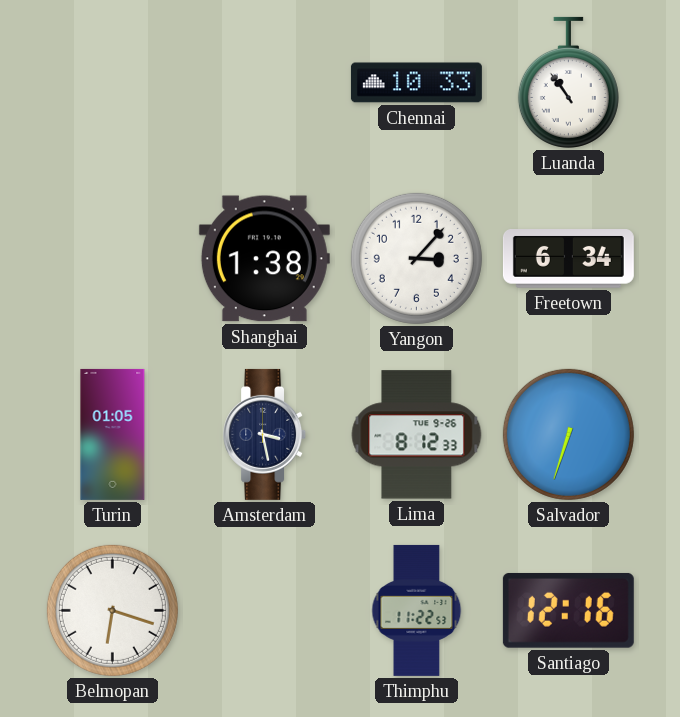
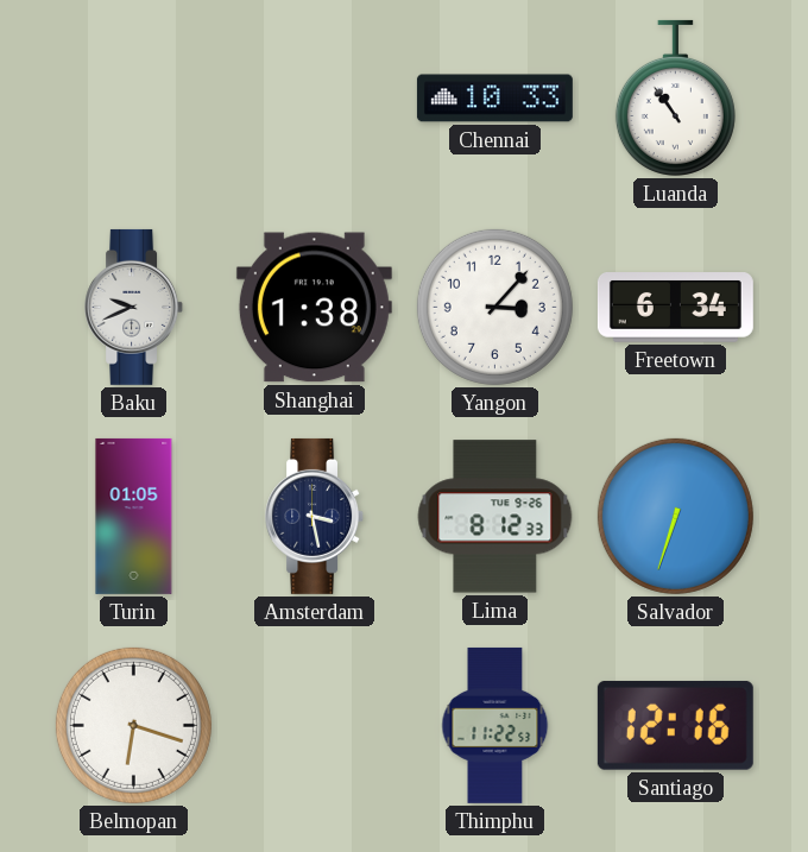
Baku: none -> 9:41
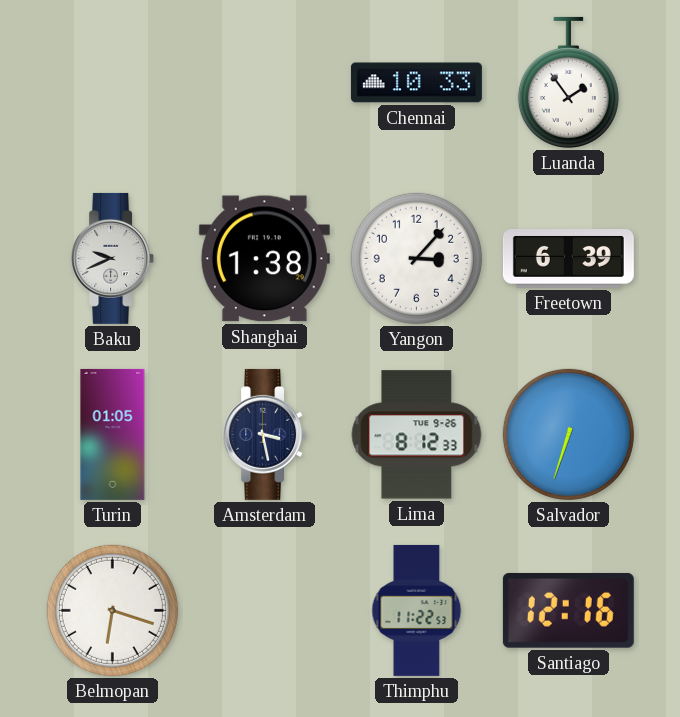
Luanda: 10:54 -> 1:54
Freetown: 6:34 -> 6:39
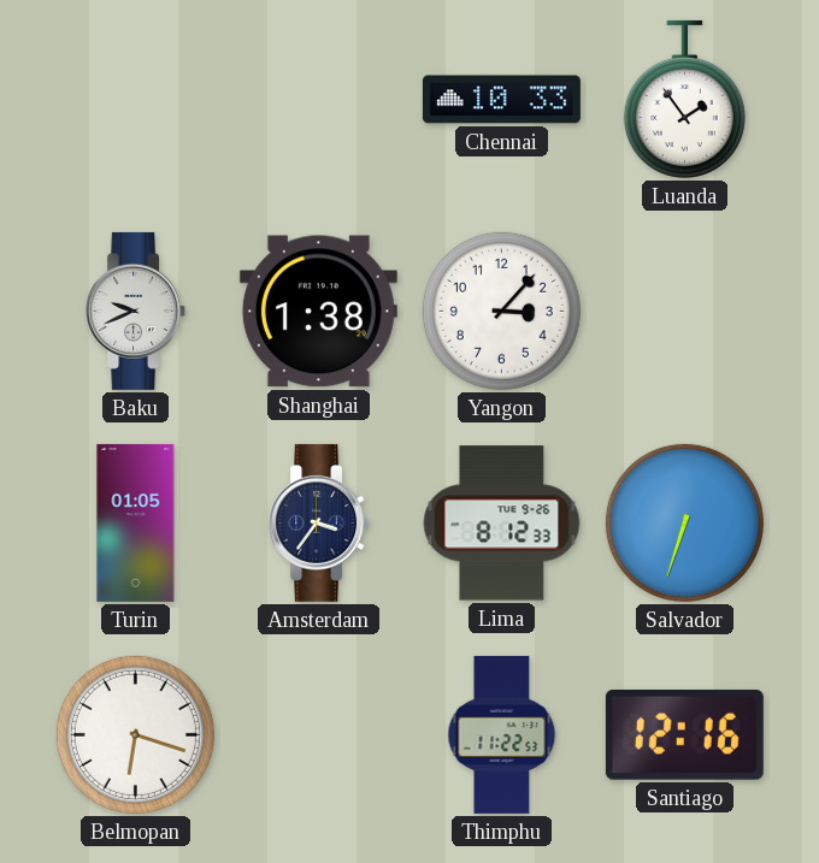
Freetown: 6:39 -> none
Amsterdam: 3:28 -> 3:36
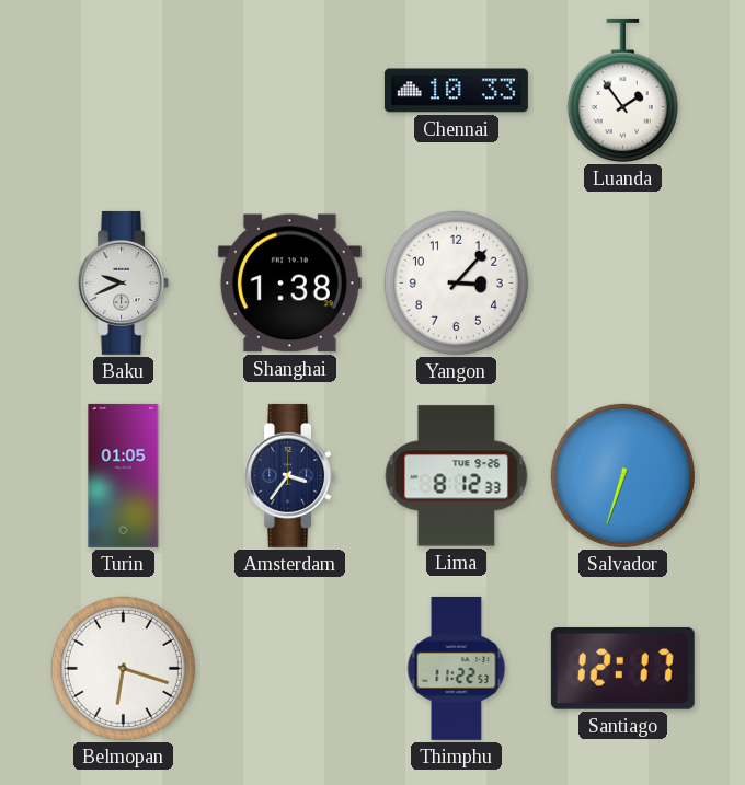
Santiago: 12:16 -> 12:17
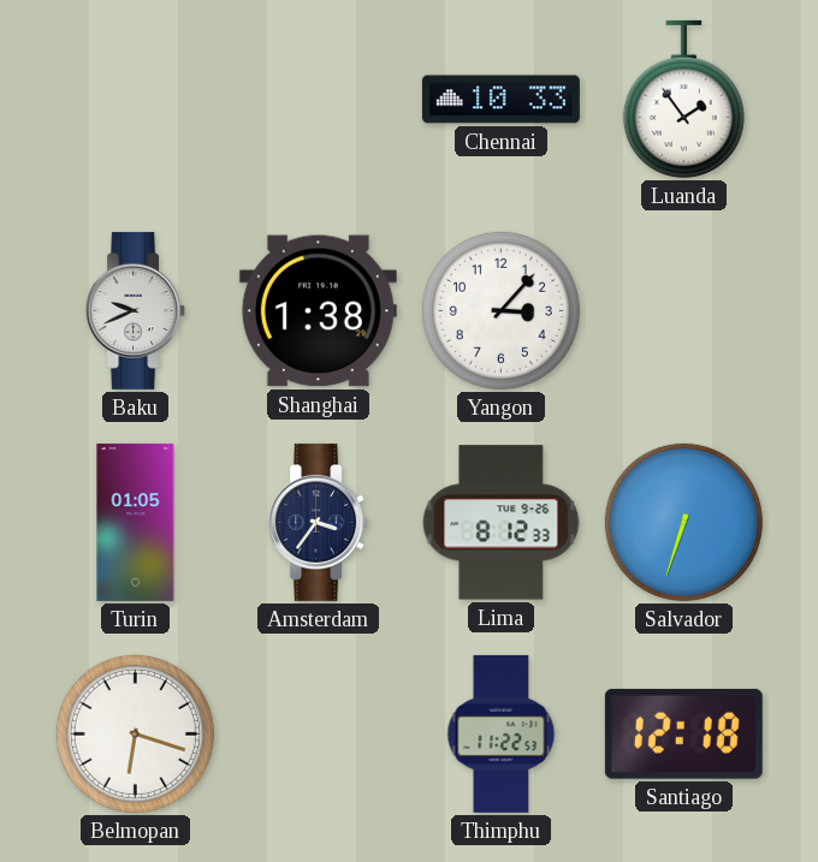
Santiago: 12:17 -> 12:18
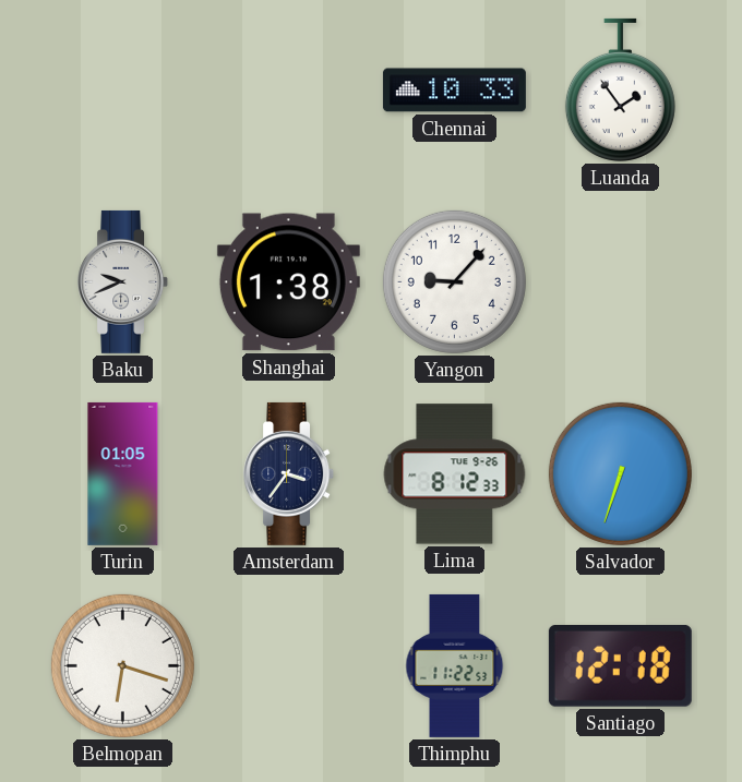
Yangon: 3:07 -> 9:07
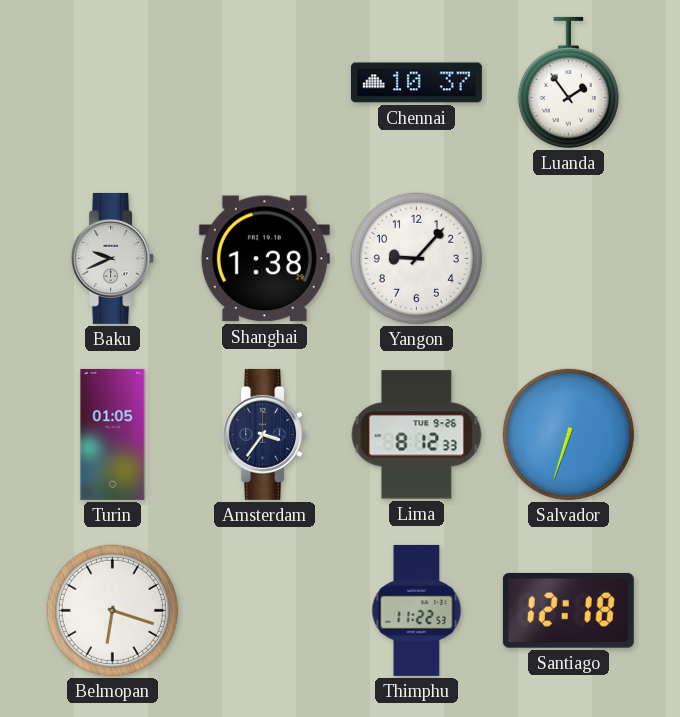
Chennai: 10:33 -> 10:37
